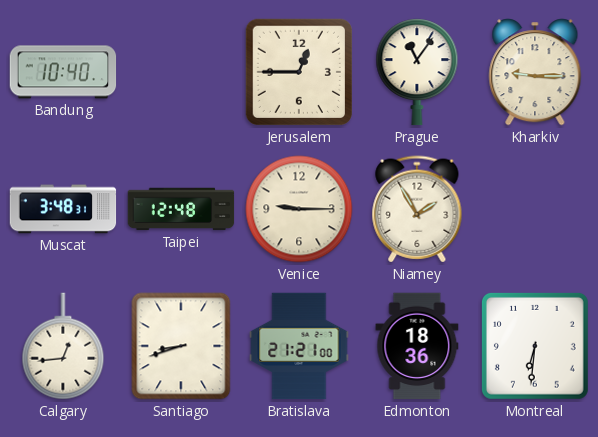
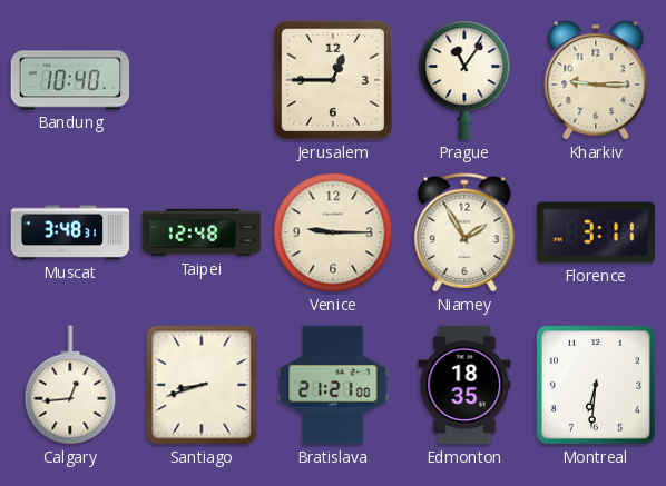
Florence: none -> 3:11
Edmonton: 18:36 -> 18:35
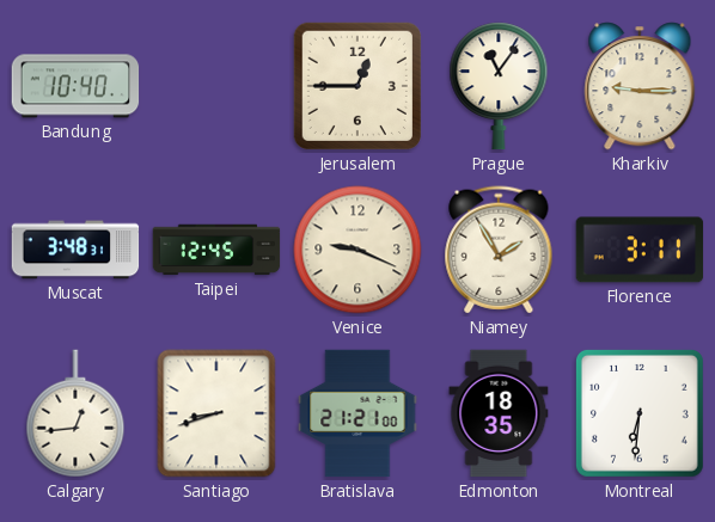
Taipei: 12:48 -> 12:45
Venice: 9:15 -> 9:19
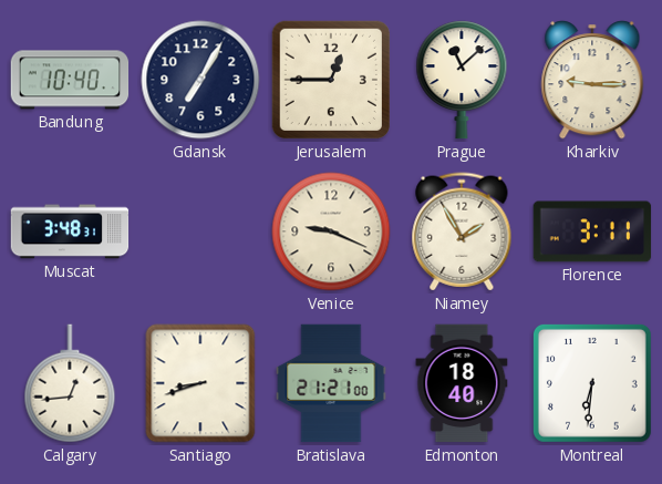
Gdansk: none -> 7:05
Prague: 11:06 -> 11:08
Taipei: 12:45 -> none
Edmonton: 18:35 -> 18:40
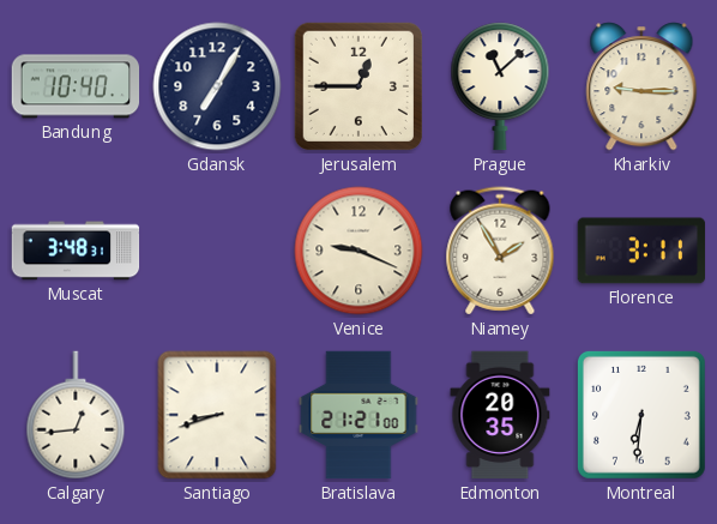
Edmonton: 18:40 -> 20:35
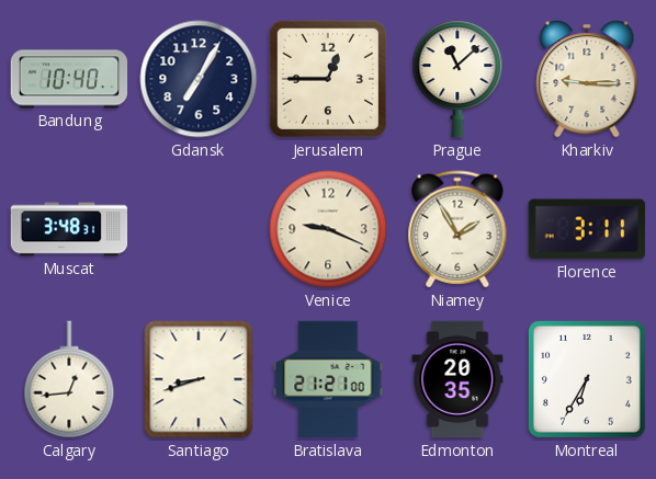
Montreal: 6:31 -> 6:35
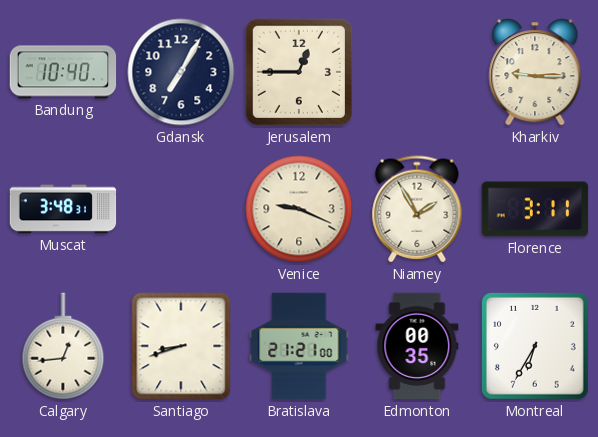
Prague: 11:08 -> none
Edmonton: 20:35 -> 00:35
